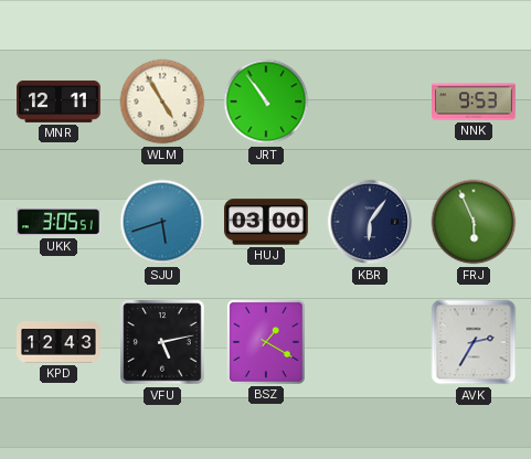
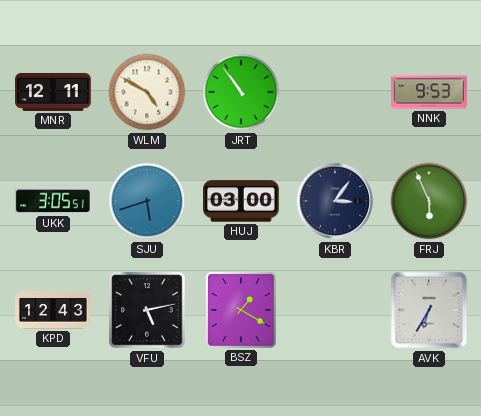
WLM: 4:55 -> 4:50
KBR: 6:06 -> 3:06
AVK: 2:35 -> 6:35
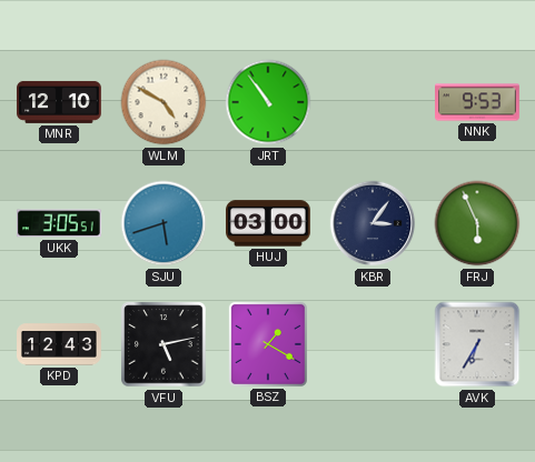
MNR: 12:11 -> 12:10
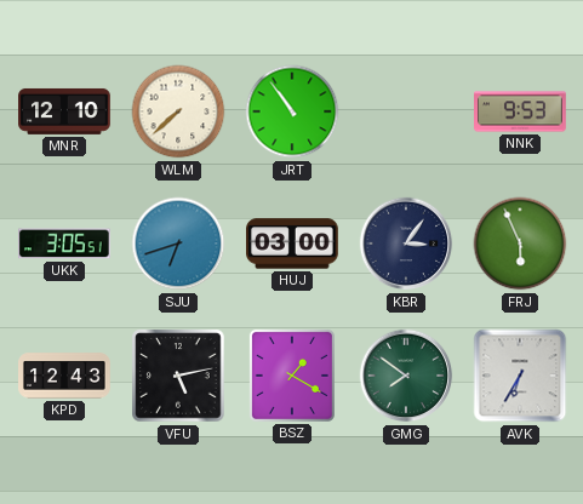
WLM: 4:50 -> 7:38
SJU: 5:42 -> 6:42
GMG: none -> 7:51
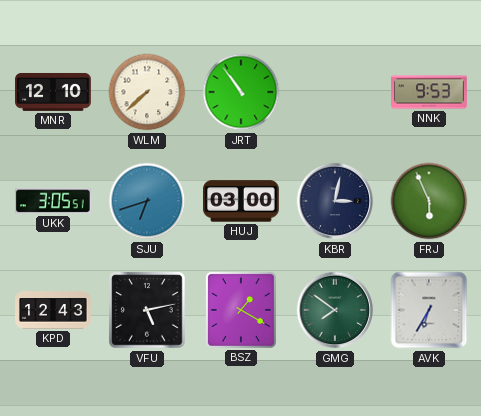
KBR: 3:06 -> 3:02
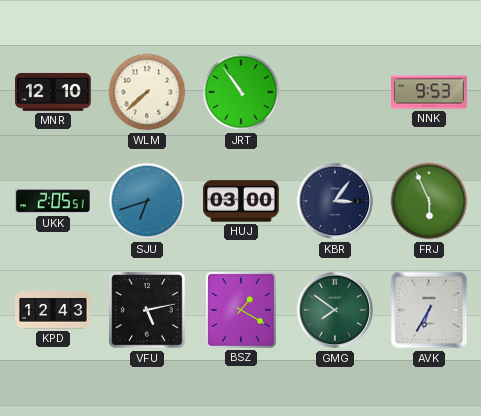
UKK: 3:05 -> 2:05
KBR: 3:02 -> 3:06
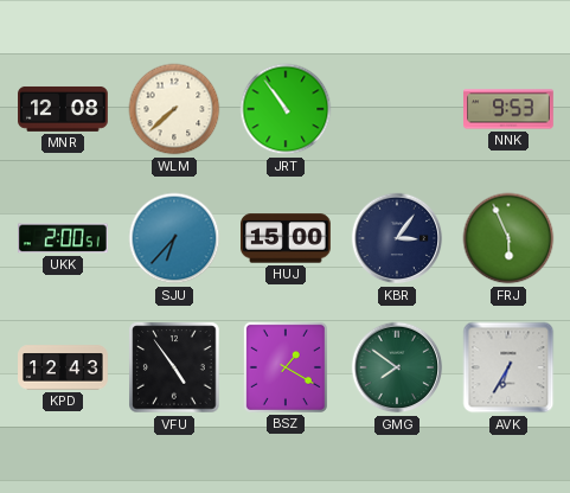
MNR: 12:10 -> 12:08
UKK: 2:05 -> 2:00
SJU: 6:42 -> 6:37
HUJ: 03:00 -> 15:00
VFU: 5:13 -> 4:54
